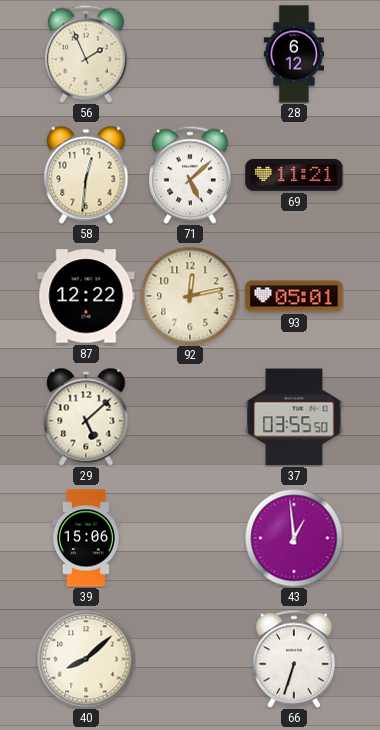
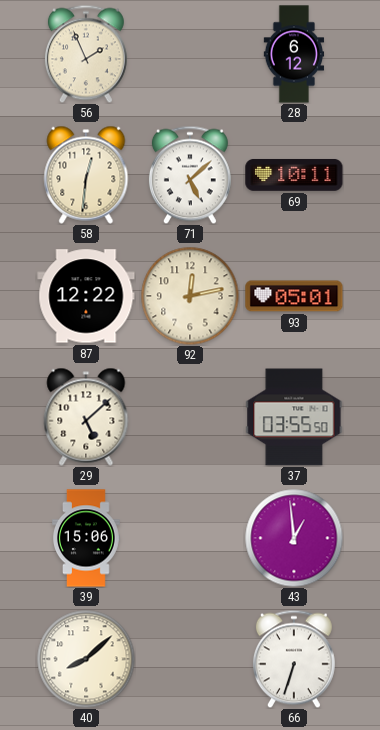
69: 11:21 -> 10:11
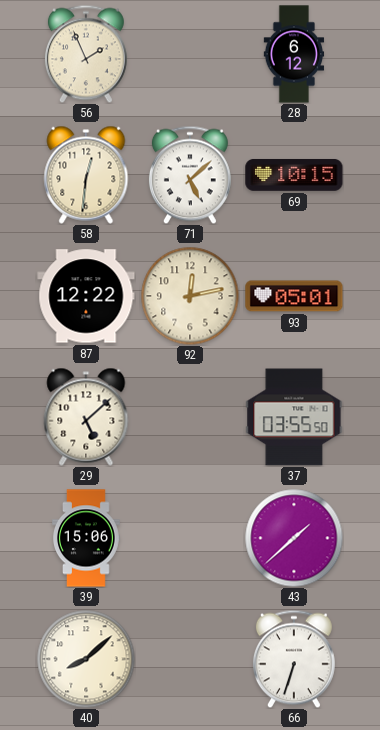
69: 10:11 -> 10:15
43: 12:59 -> 1:38
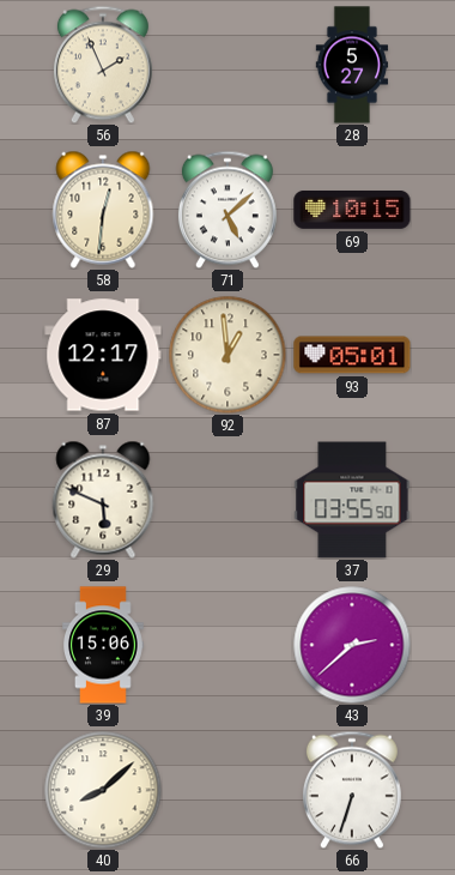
28: 6:12 -> 5:27
87: 12:22 -> 12:17
92: 12:13 -> 12:59
29: 5:08 -> 5:49
43: 1:38 -> 2:38
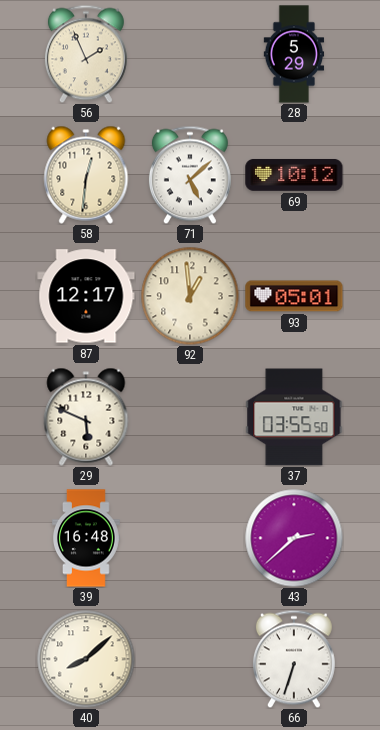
28: 5:27 -> 5:29
69: 10:15 -> 10:12
39: 15:06 -> 16:48
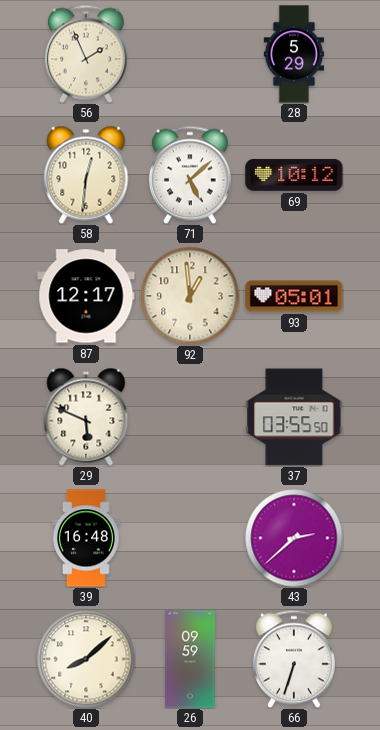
26: none -> 09:59
